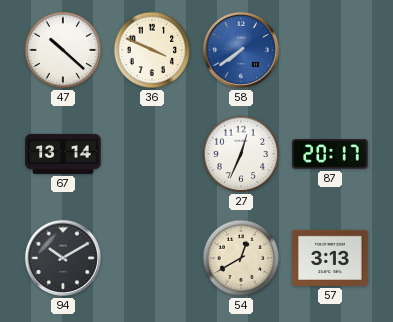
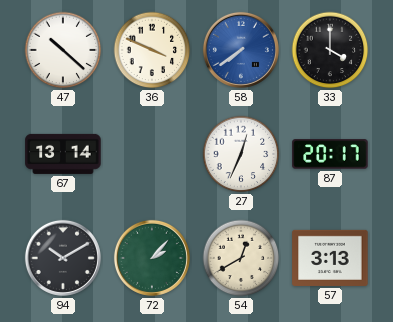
33: none -> 4:00
72: none -> 2:07
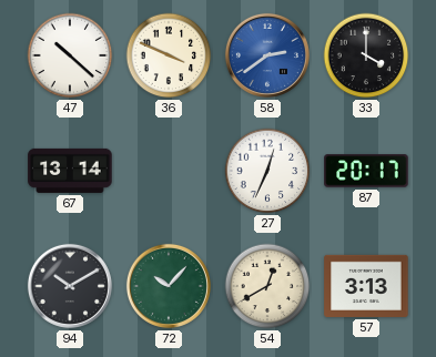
58: 7:39 -> 2:39
72: 2:07 -> 10:07
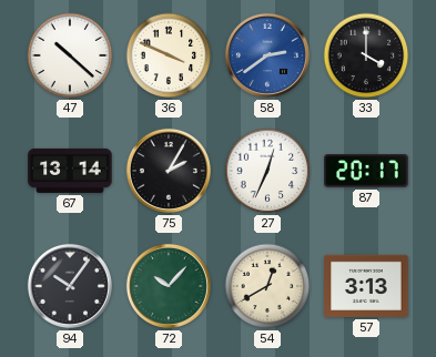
75: none -> 2:05
94: 10:10 -> 10:06
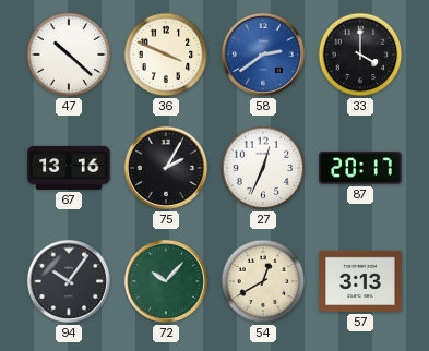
67: 13:14 -> 13:16
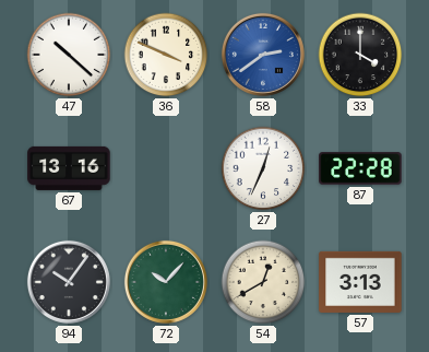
75: 2:05 -> none
87: 20:17 -> 22:28
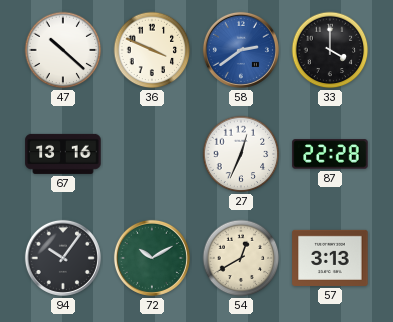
72: 10:07 -> 10:10
